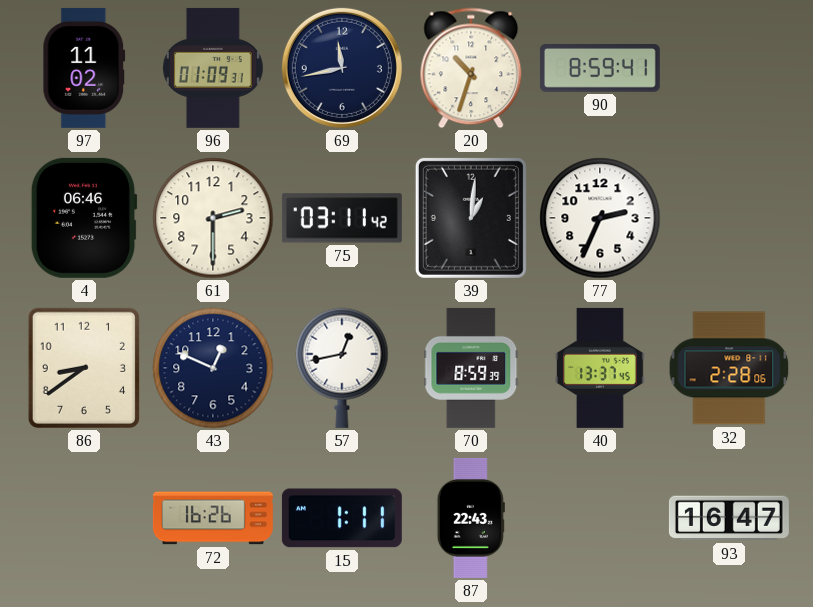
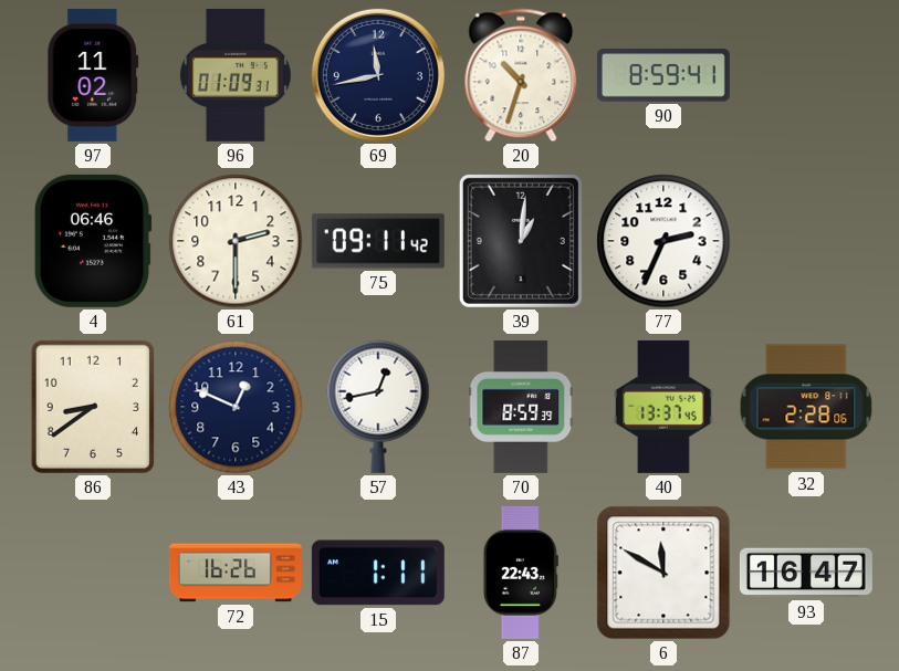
75: 03:11 -> 09:11
6: none -> 11:50
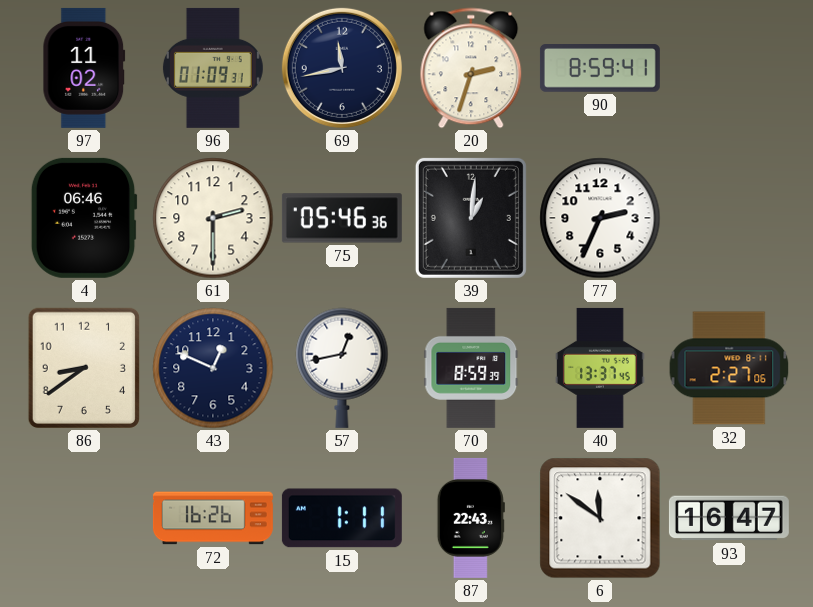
20: 10:33 -> 2:33
75: 09:11 -> 05:46
32: 2:28 -> 2:27
6: 11:50 -> 11:51
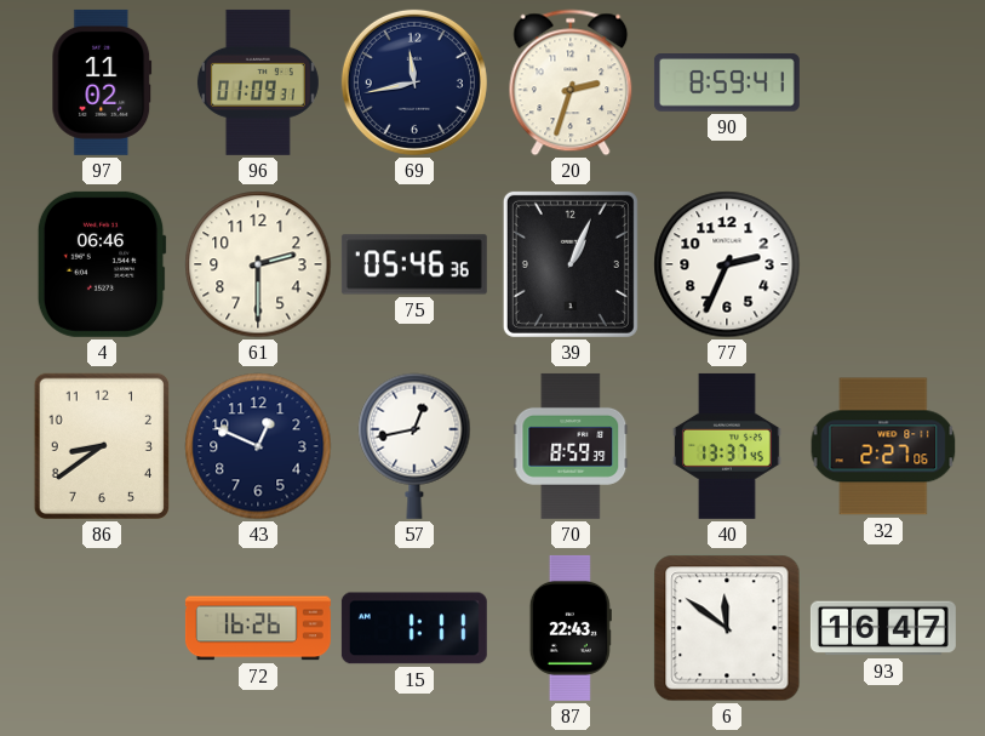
39: 1:01 -> 1:04
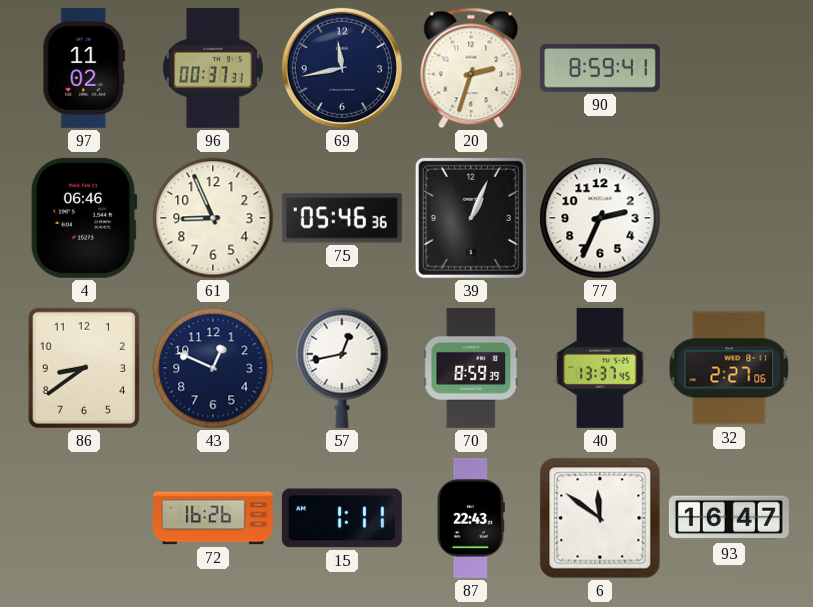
96: 01:09 -> 00:37
61: 2:30 -> 8:56
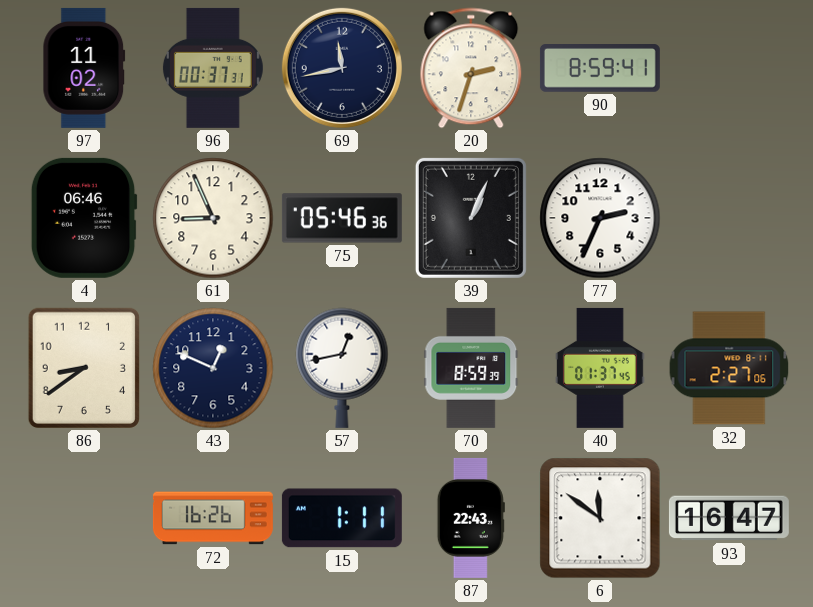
40: 13:37 -> 01:37
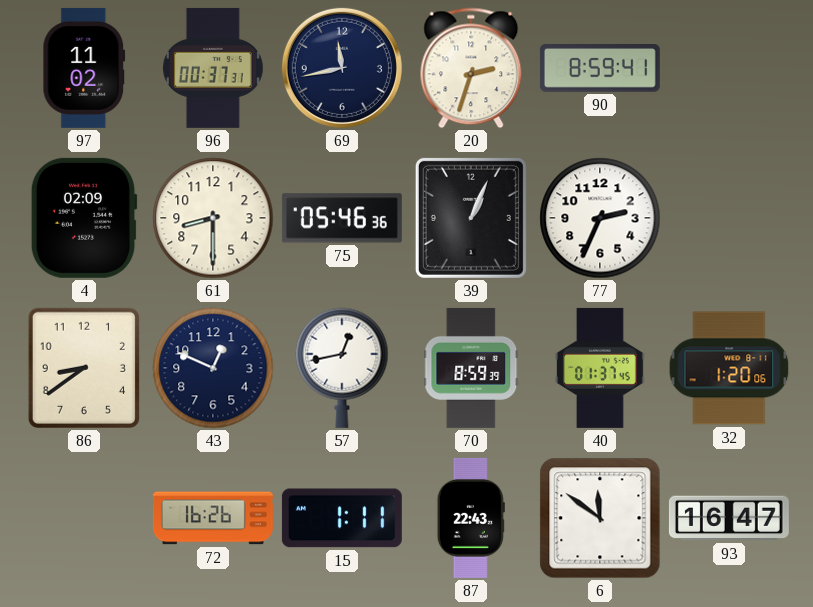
4: 06:46 -> 02:09
61: 8:56 -> 8:30
32: 2:27 -> 1:20
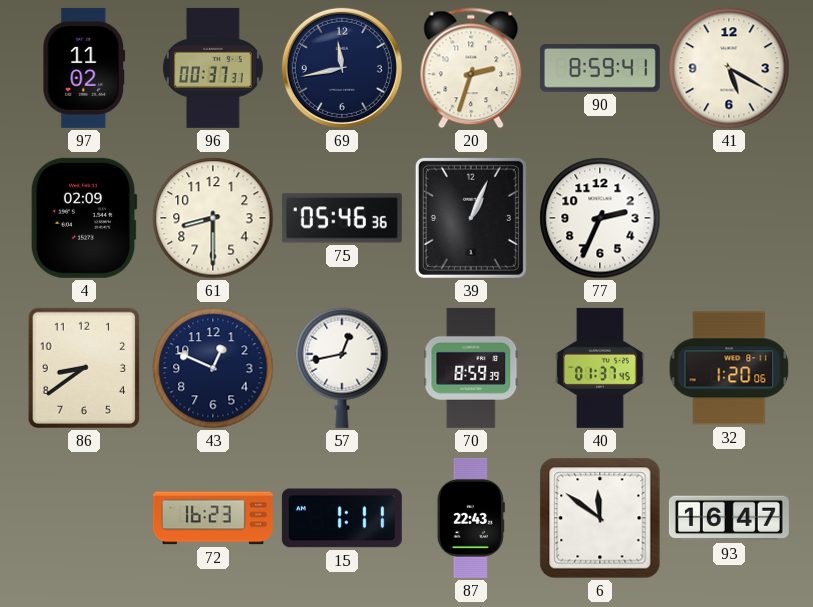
41: none -> 5:20
72: 16:26 -> 16:23
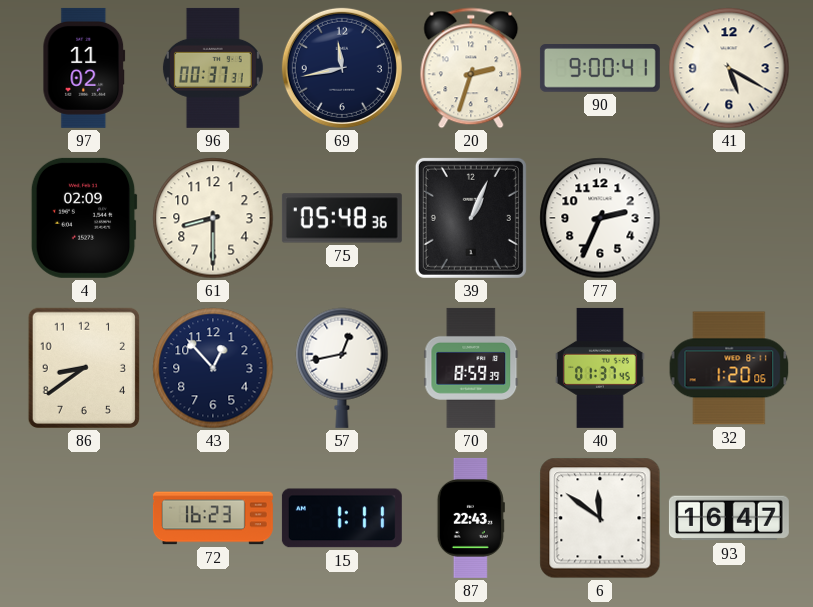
90: 8:59 -> 9:00
75: 05:46 -> 05:48
43: 12:49 -> 12:53
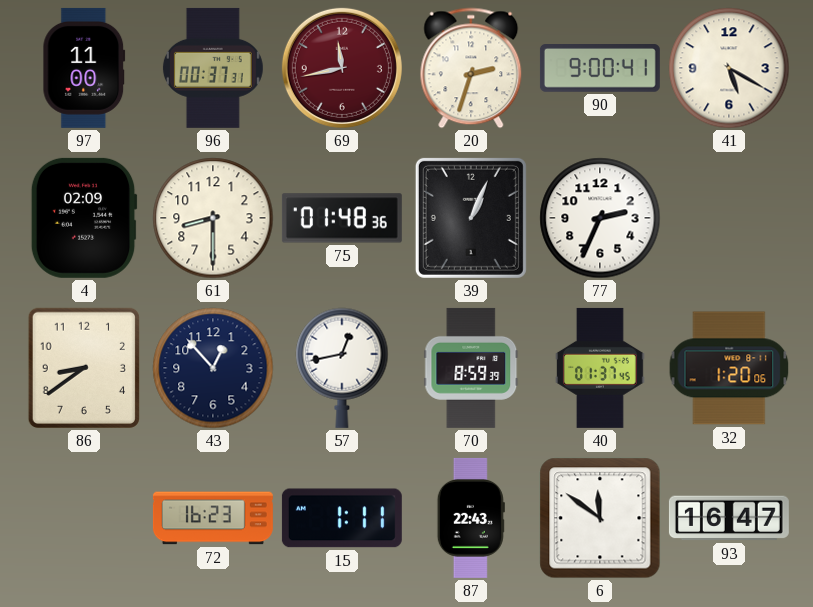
97: 11:02 -> 11:00
69 dial: navy -> burgundy
75: 05:48 -> 01:48
